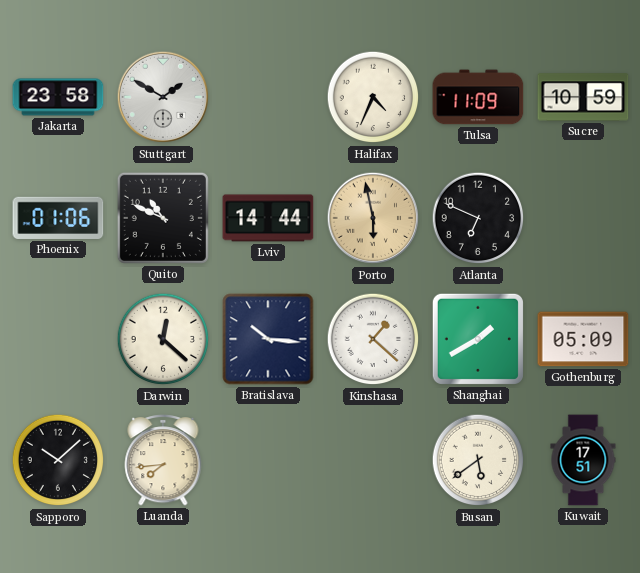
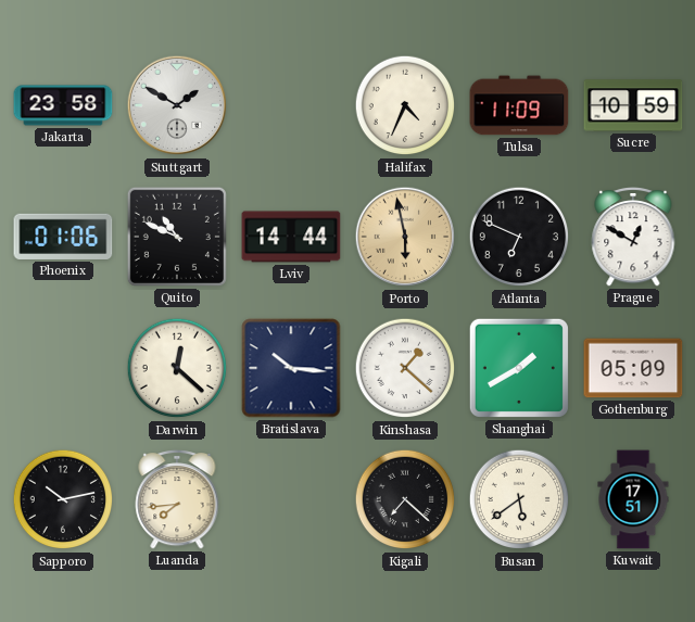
Prague: none -> 12:50
Sapporo: 10:08 -> 10:13
Kigali: none -> 7:22
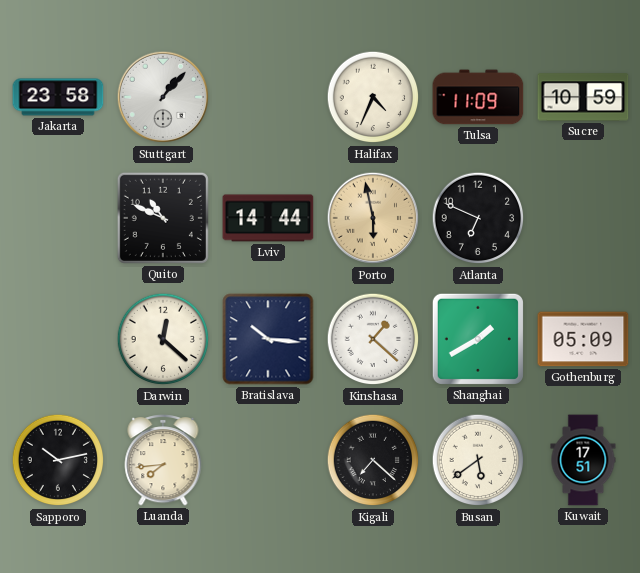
Stuttgart: 1:50 -> 1:07
Phoenix: 01:06 -> none
Prague: 12:50 -> none
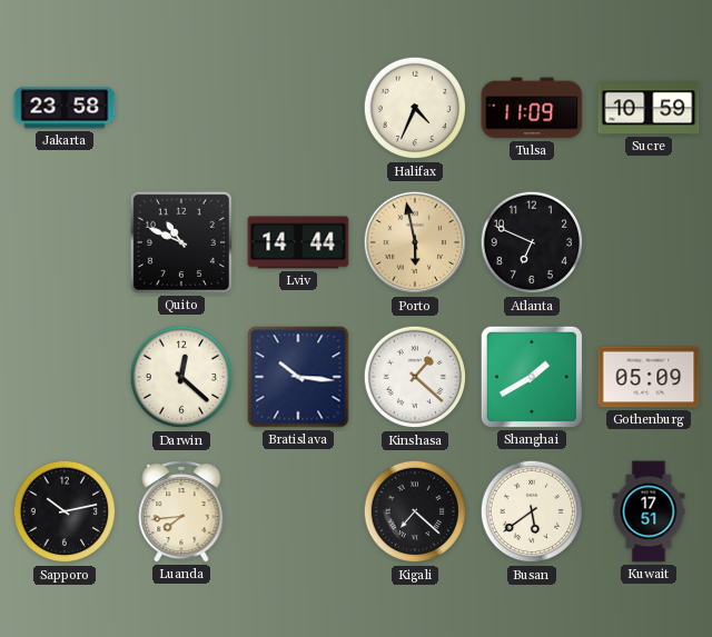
Stuttgart: 1:07 -> none
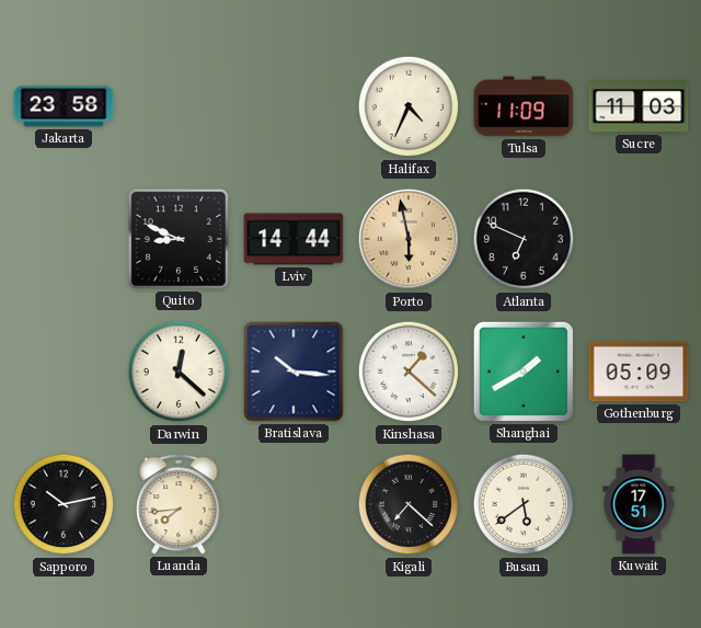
Sucre: 10:59 -> 11:03
Quito: 10:49 -> 8:49
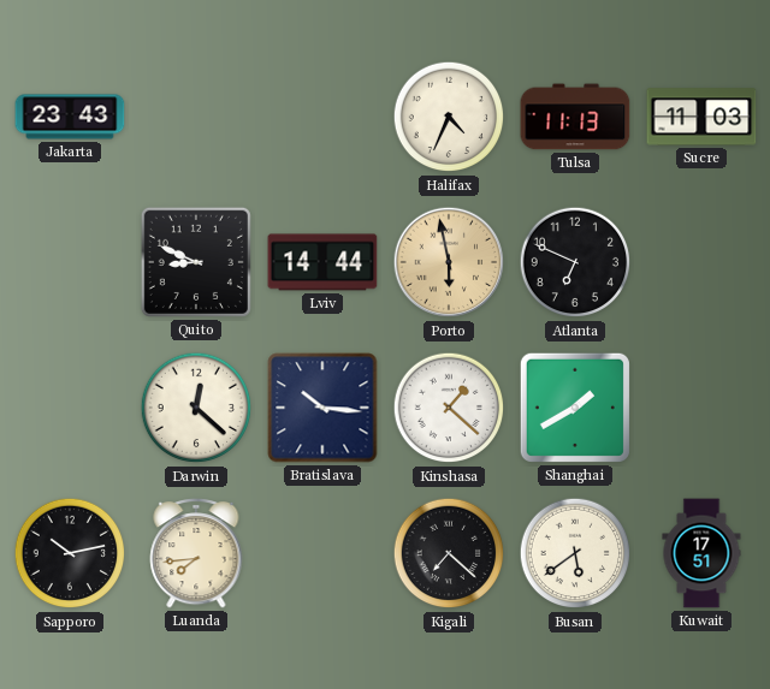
Jakarta: 23:58 -> 23:43
Tulsa: 11:09 -> 11:13
Gothenburg: 05:09 -> none
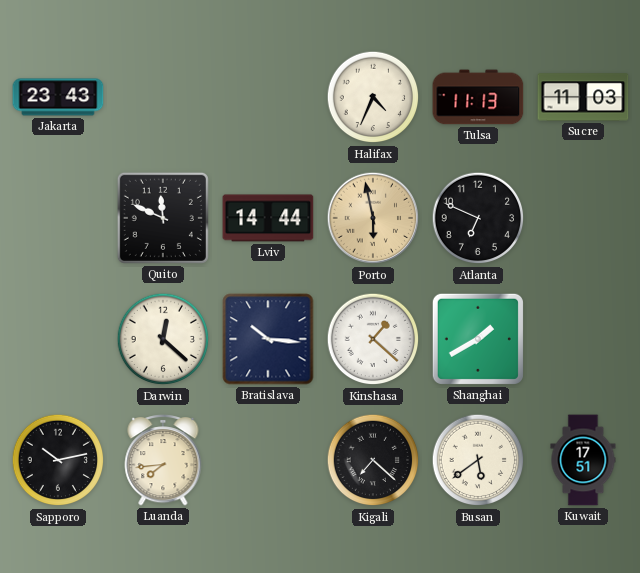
Quito: 8:49 -> 11:49
